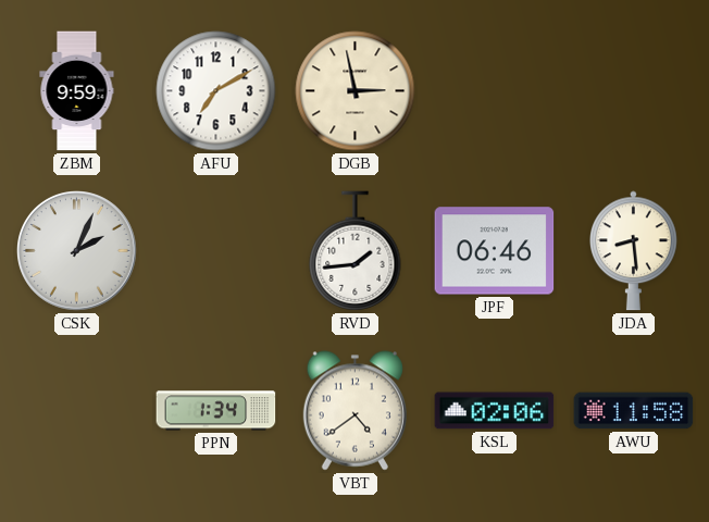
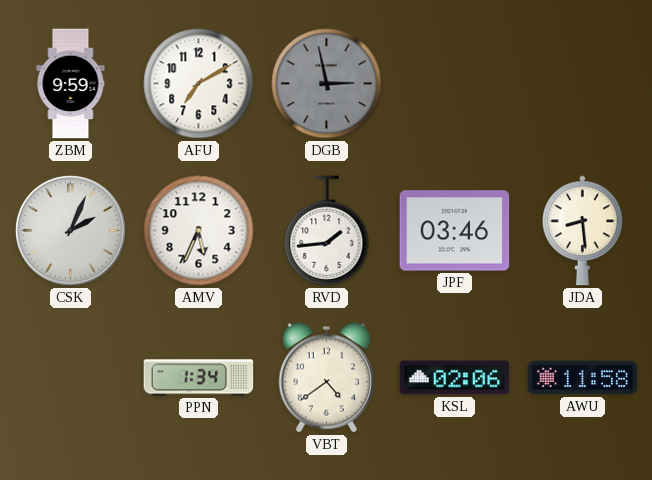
DGB dial: cream -> grey
AMV: none -> 5:34
JPF: 06:46 -> 03:46
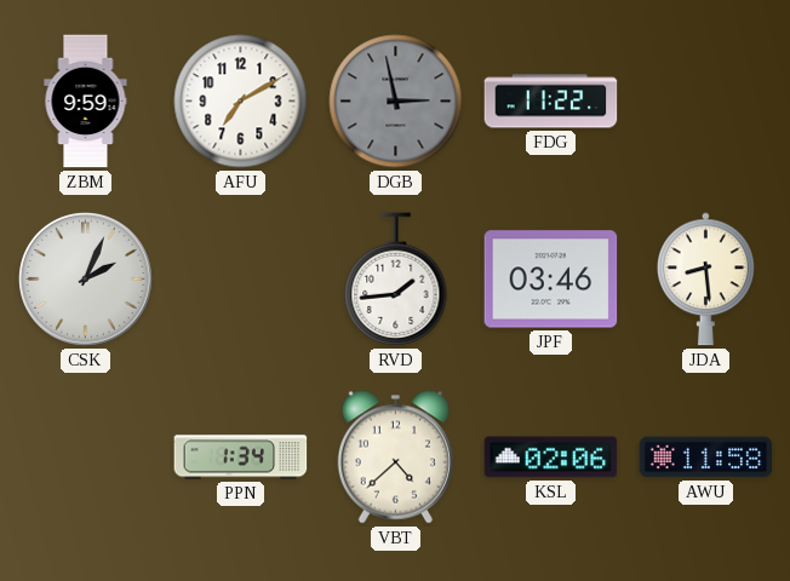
FDG: none -> 11:22
AMV: 5:34 -> none
VBT: 4:39 -> 4:38
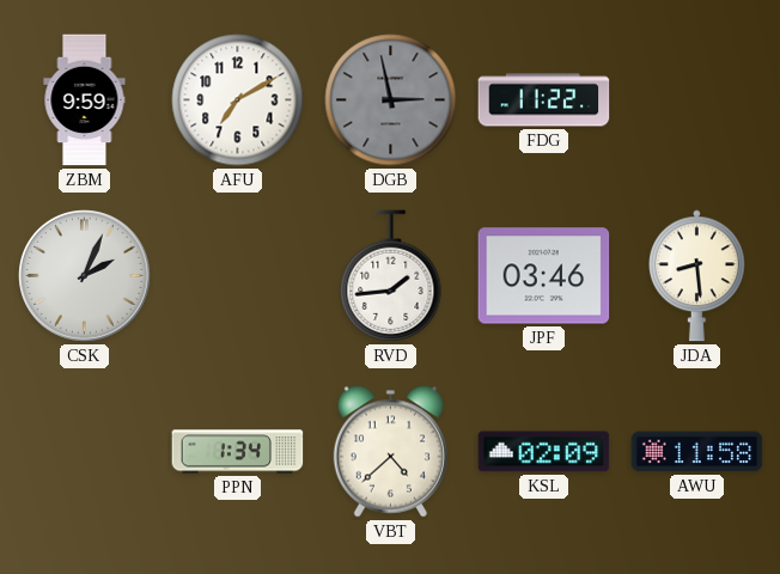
KSL: 02:06 -> 02:09
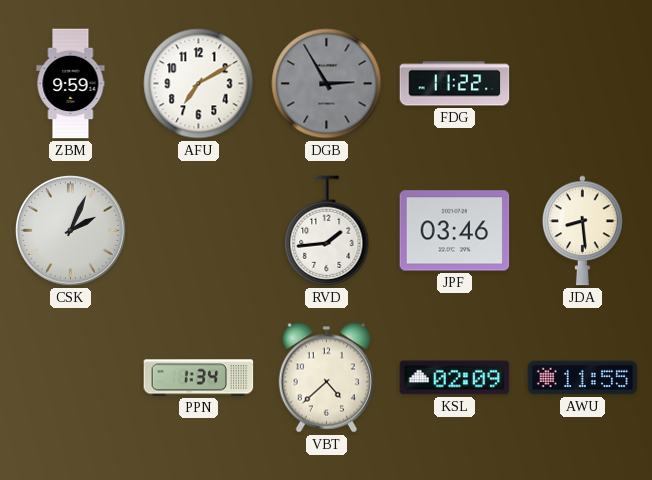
DGB: 2:58 -> 2:55
AWU: 11:58 -> 11:55
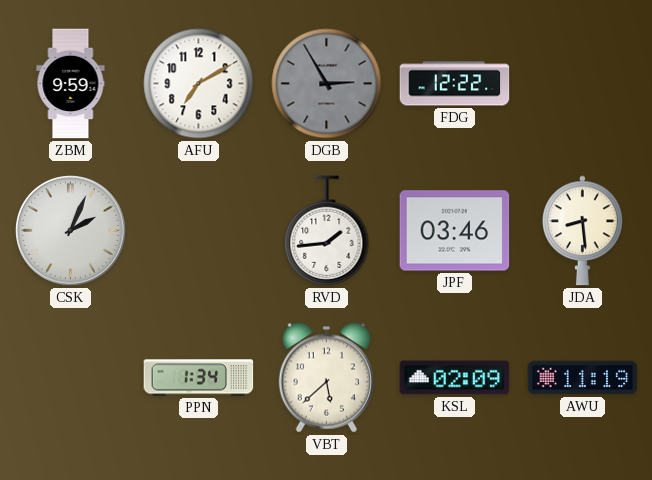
FDG: 11:22 -> 12:22
VBT: 4:38 -> 5:38
AWU: 11:55 -> 11:19
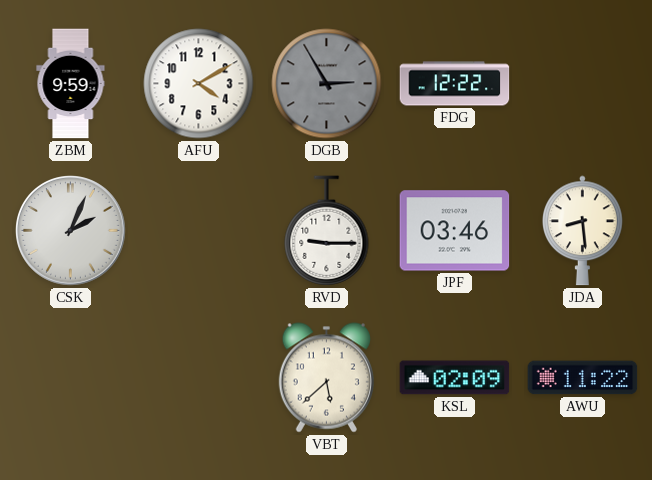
AFU: 7:10 -> 4:10
RVD: 1:44 -> 9:15
PPN: 1:34 -> none
AWU: 11:19 -> 11:22
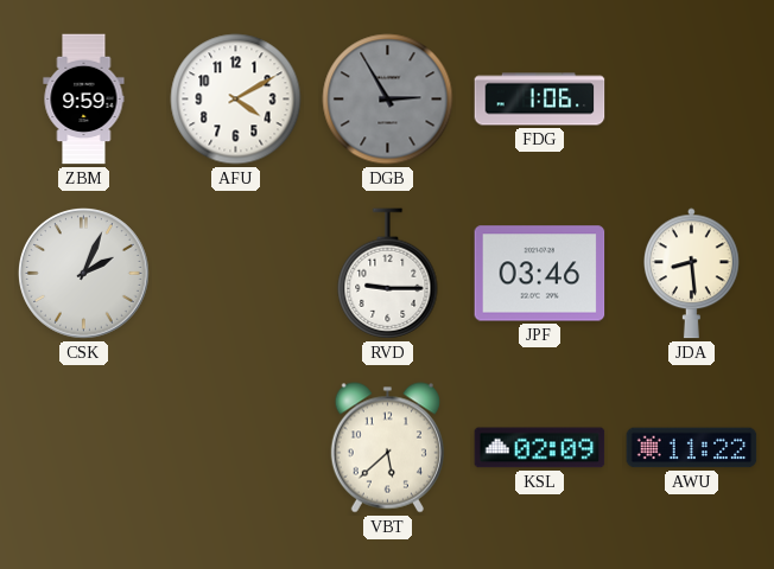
FDG: 12:22 -> 1:06
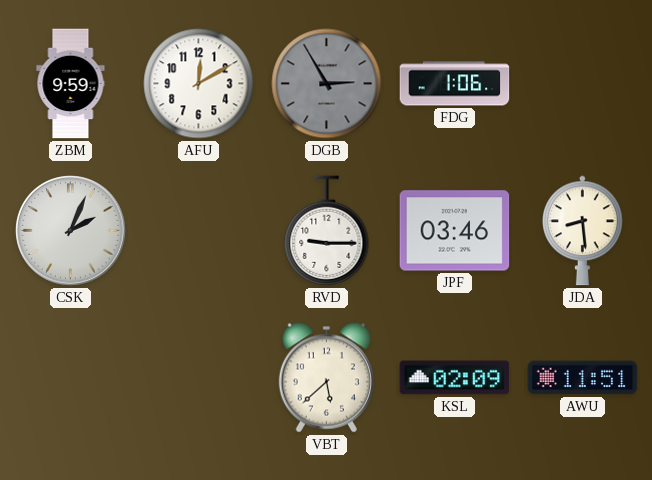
AFU: 4:10 -> 12:10
AWU: 11:22 -> 11:51
